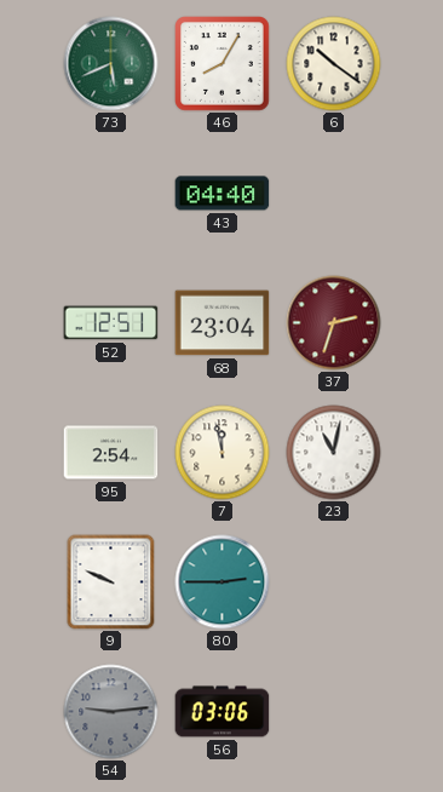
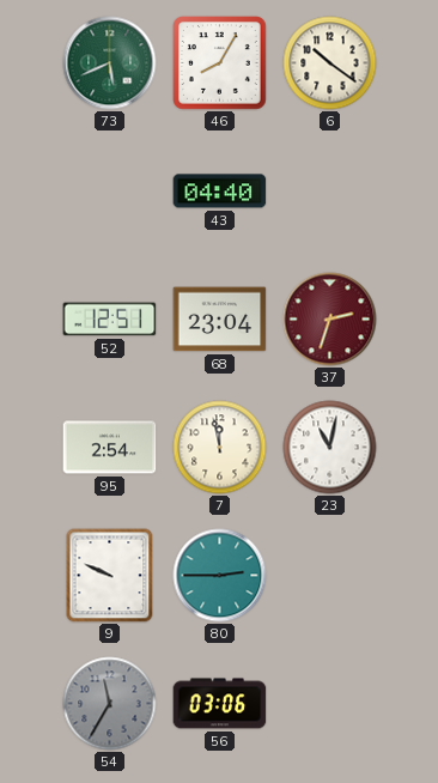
54: 9:14 -> 11:35
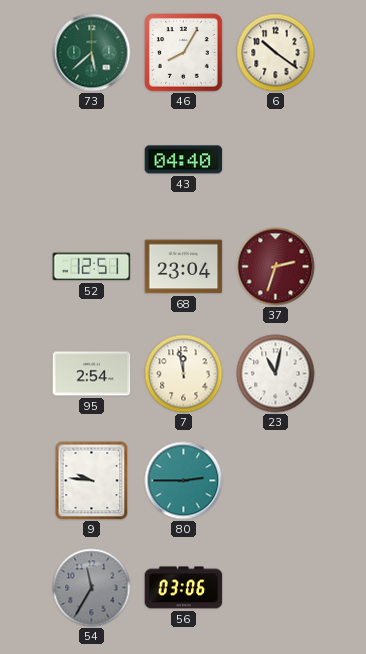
73: 5:41 -> 5:38
9: 9:49 -> 9:46
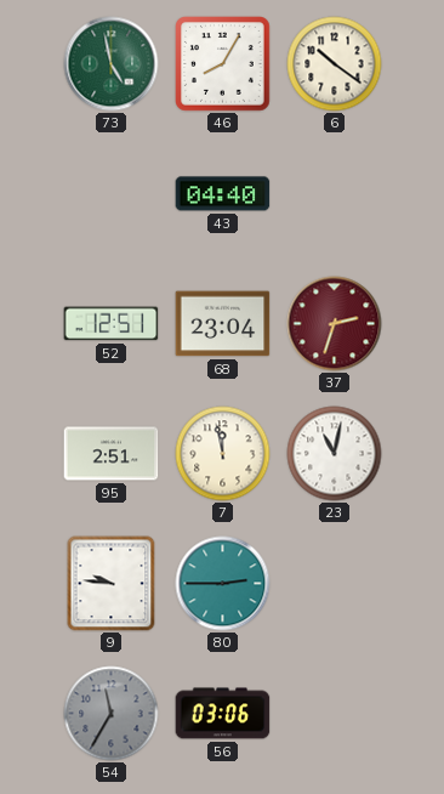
73: 5:38 -> 4:58
95: 2:54 -> 2:51
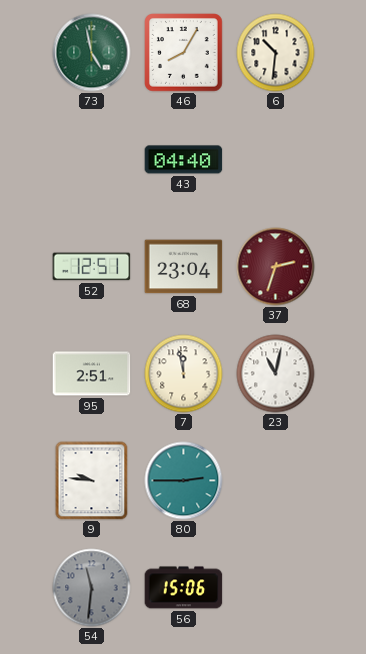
6: 10:21 -> 10:31
54: 11:35 -> 11:31
56: 03:06 -> 15:06
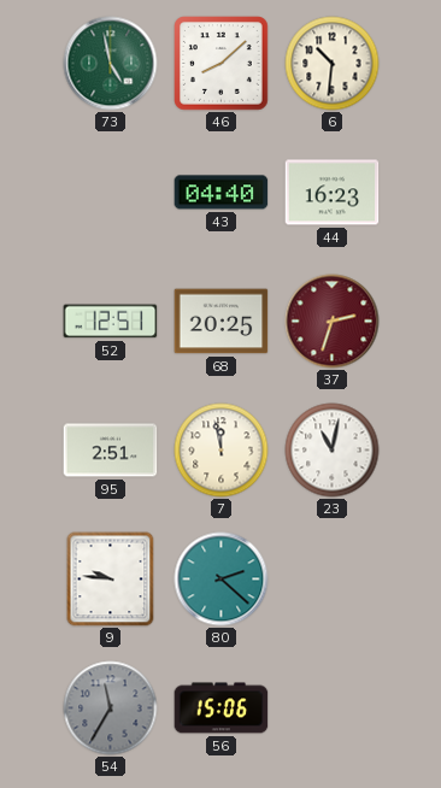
46: 8:05 -> 8:08
44: none -> 16:23
68: 23:04 -> 20:25
80: 2:45 -> 2:22
54: 11:31 -> 11:35
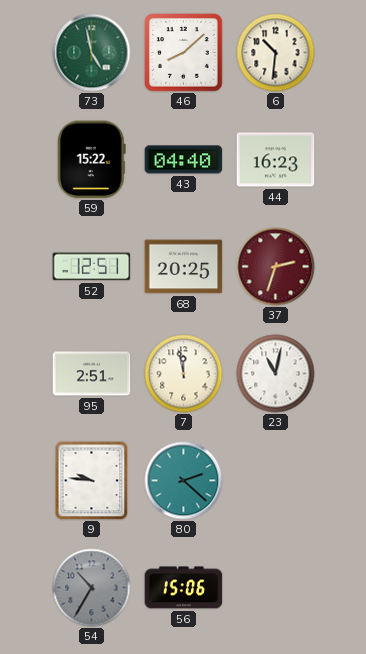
59: none -> 15:22
54: 11:35 -> 10:35
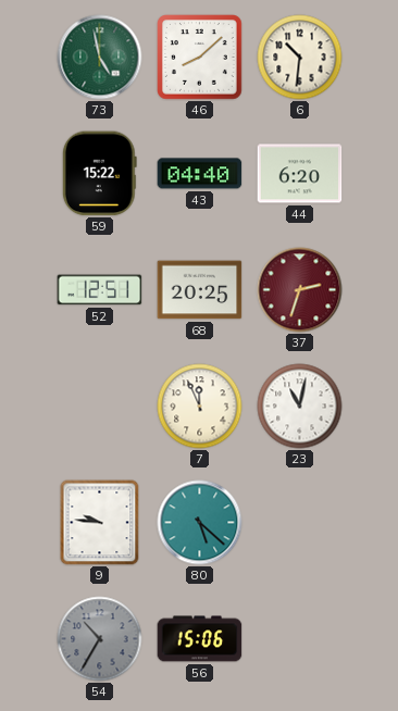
44: 16:23 -> 6:20
95: 2:51 -> none
7: 11:58 -> 11:56
80: 2:22 -> 5:22
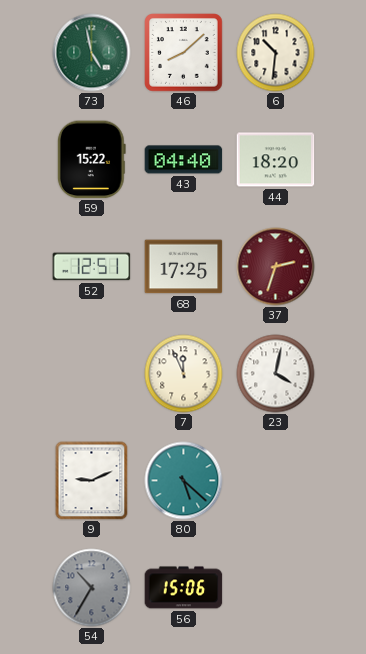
44: 6:20 -> 18:20
68: 20:25 -> 17:25
23: 11:02 -> 4:02
9: 9:46 -> 9:11
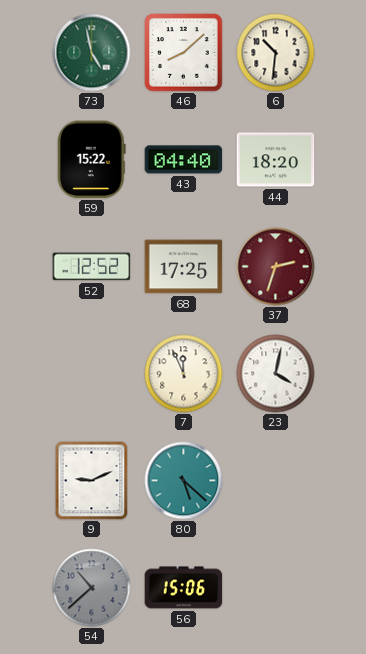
52: 12:51 -> 12:52
54: 10:35 -> 10:38
